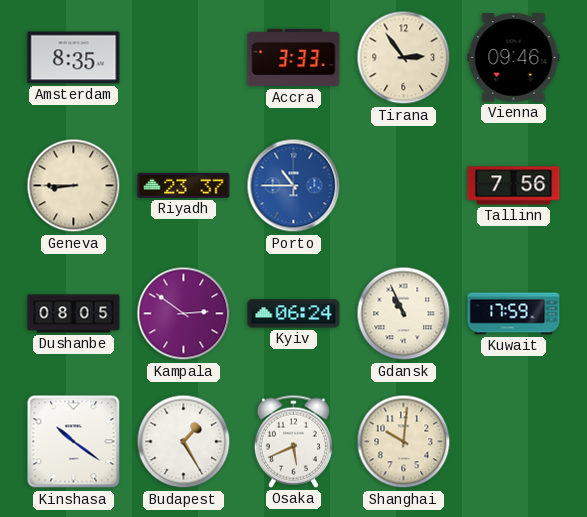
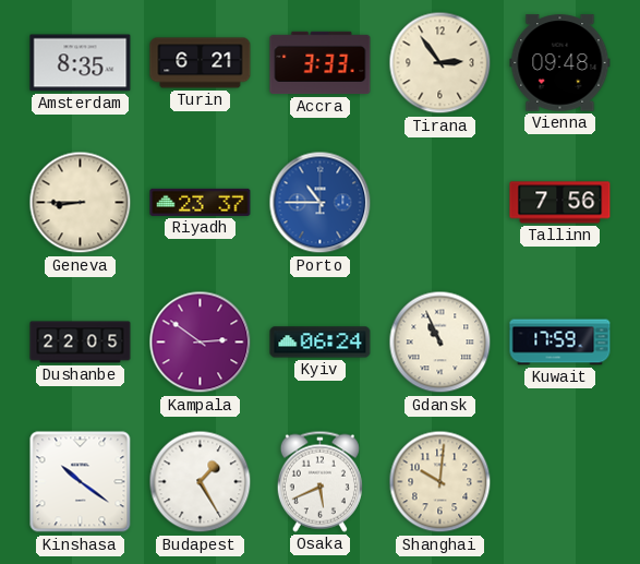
Turin: none -> 6:21
Vienna: 09:46 -> 09:48
Dushanbe: 08:05 -> 22:05
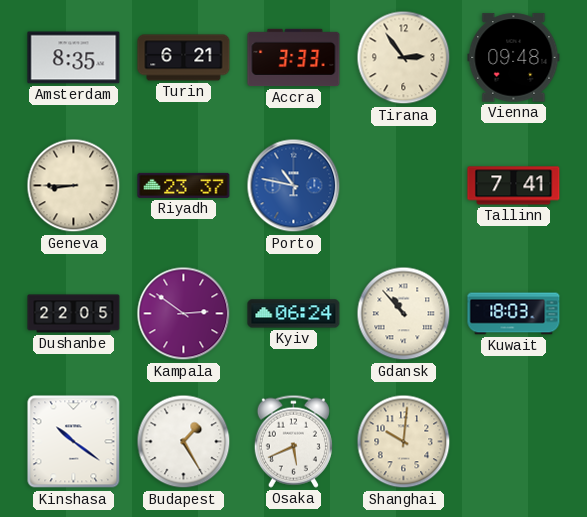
Porto: 10:45 -> 10:47
Tallinn: 7:56 -> 7:41
Gdansk: 10:56 -> 10:53
Kuwait: 17:59 -> 18:03
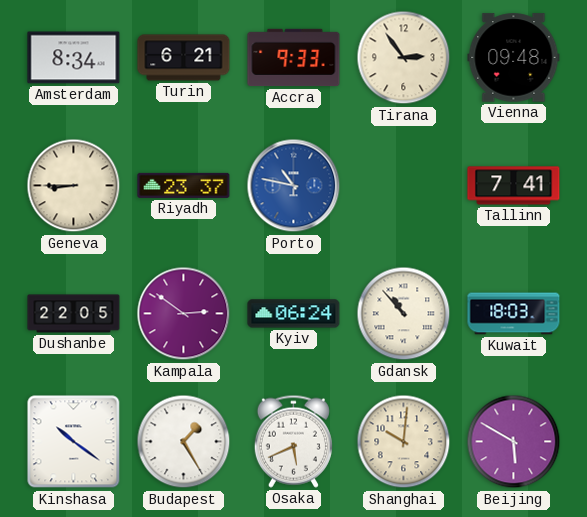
Amsterdam: 8:35 -> 8:34
Accra: 3:33 -> 9:33
Beijing: none -> 5:50
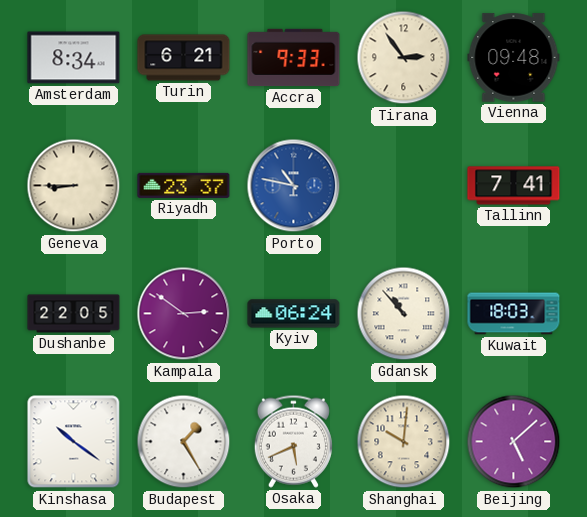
Beijing: 5:50 -> 5:08
